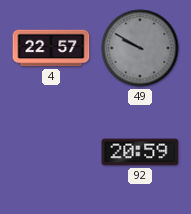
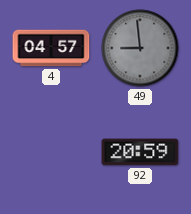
4: 22:57 -> 04:57
49: 9:50 -> 8:59
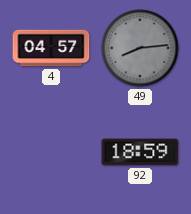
49: 8:59 -> 8:14
92: 20:59 -> 18:59
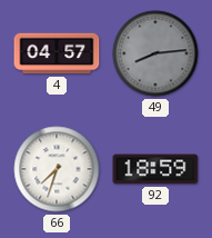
66: none -> 7:33
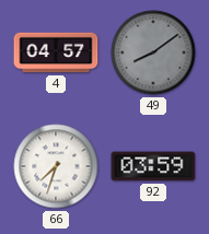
49: 8:14 -> 8:09
92: 18:59 -> 03:59
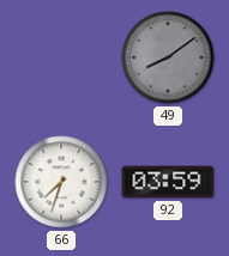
4: 04:57 -> none
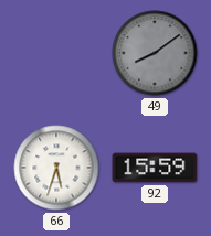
66: 7:33 -> 5:33
92: 03:59 -> 15:59
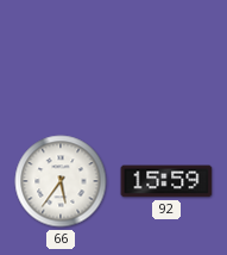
49: 8:09 -> none
66: 5:33 -> 5:36
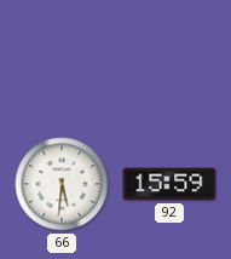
66: 5:36 -> 5:31
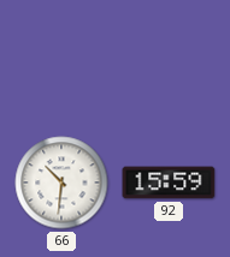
66: 5:31 -> 10:31
